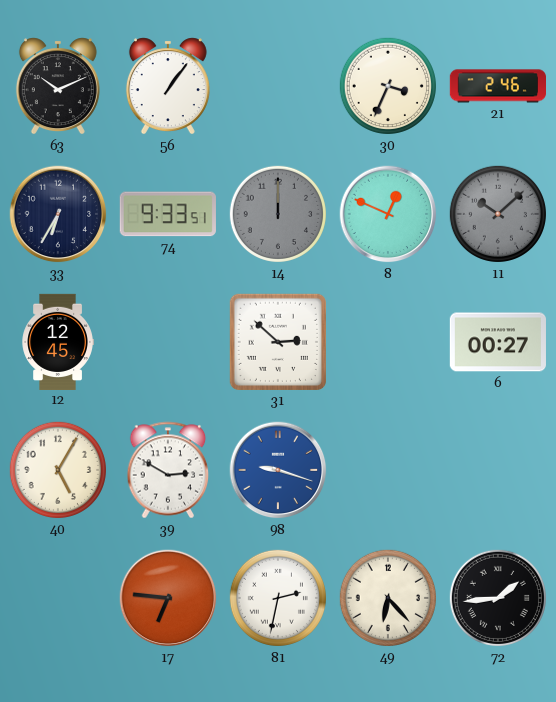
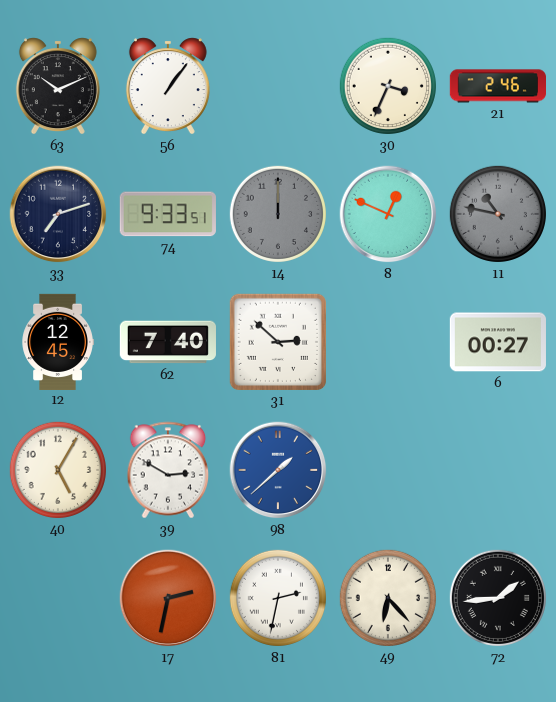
33: 6:35 -> 7:12
11: 10:08 -> 10:47
62: none -> 7:40
98: 9:18 -> 1:38
17: 6:46 -> 2:32
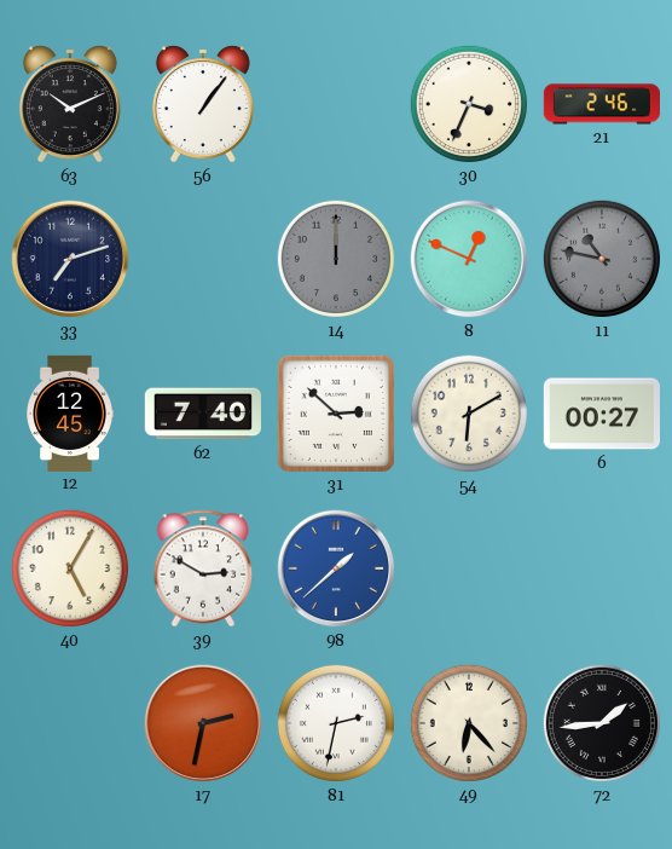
74: 9:33 -> none
54: none -> 6:10
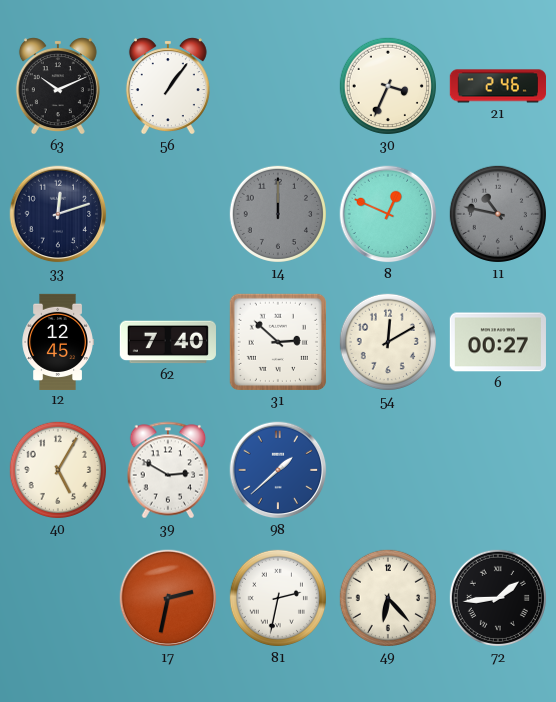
33: 7:12 -> 12:12
54: 6:10 -> 12:10
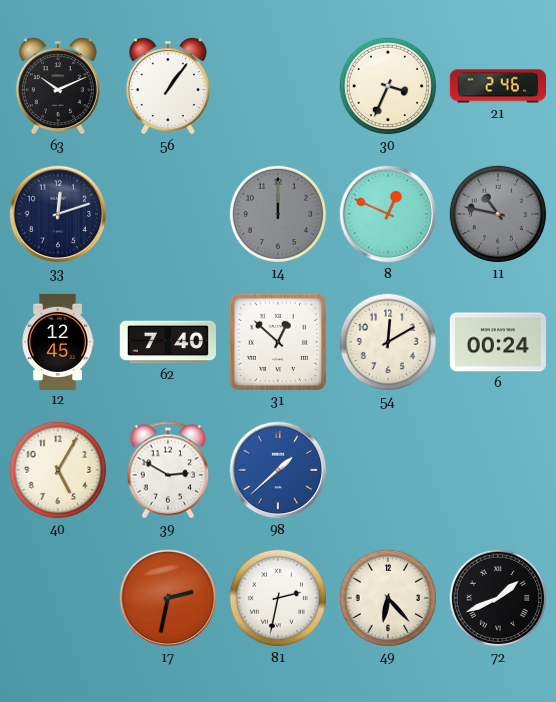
31: 2:52 -> 12:52
6: 00:27 -> 00:24
72: 1:44 -> 1:41
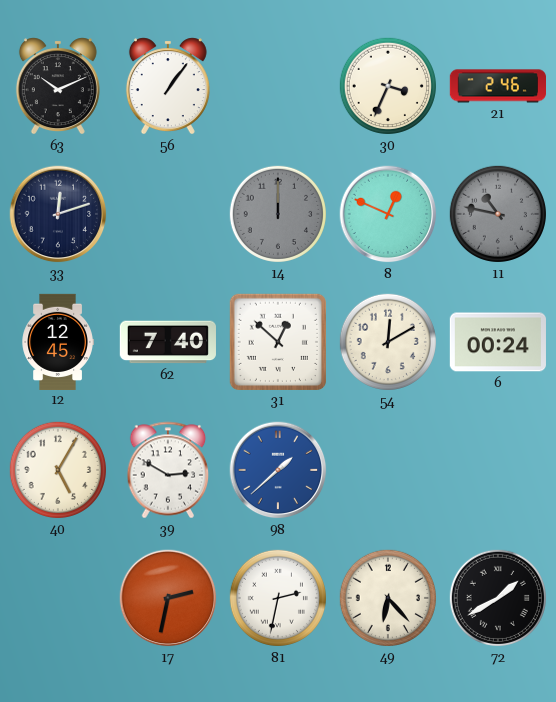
72: 1:41 -> 1:40
